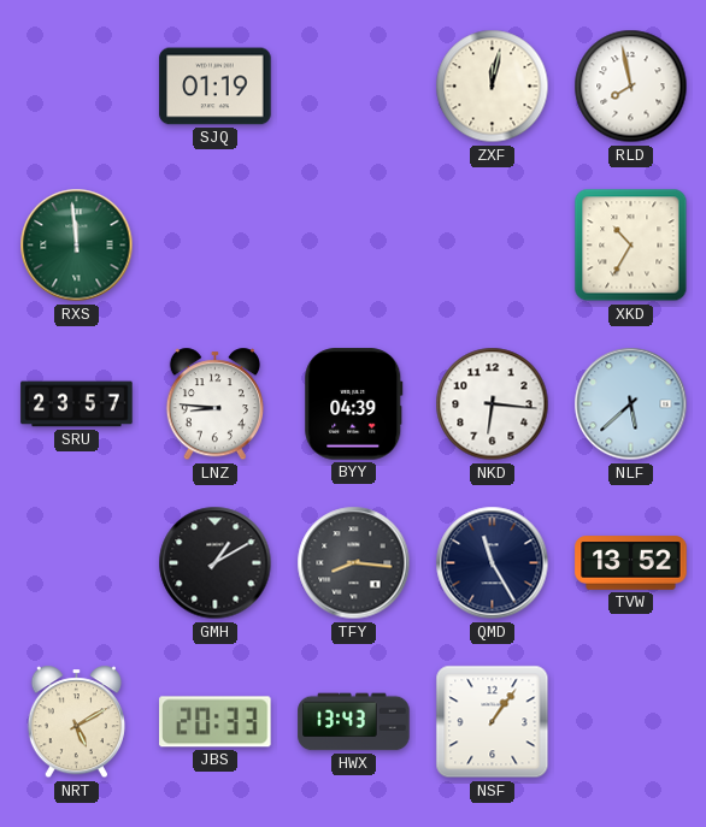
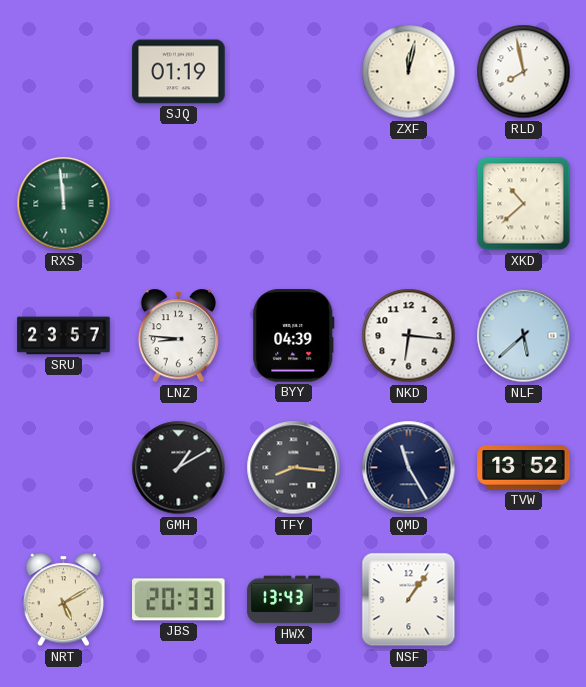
XKD: 10:35 -> 10:38
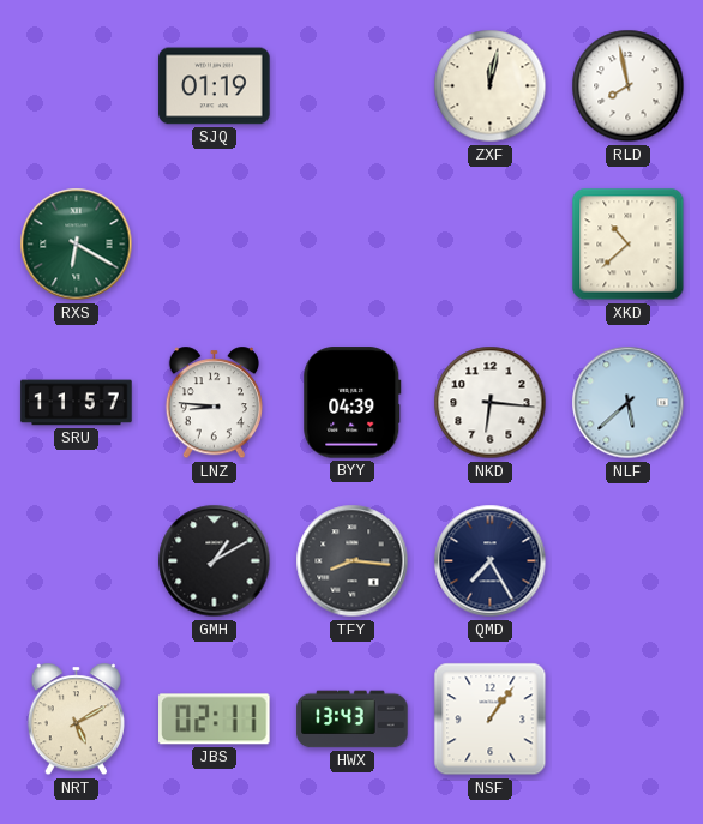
RXS: 11:59 -> 6:20
SRU: 23:57 -> 11:57
QMD: 11:25 -> 7:25
TVW: 13:52 -> none
JBS: 20:33 -> 02:11
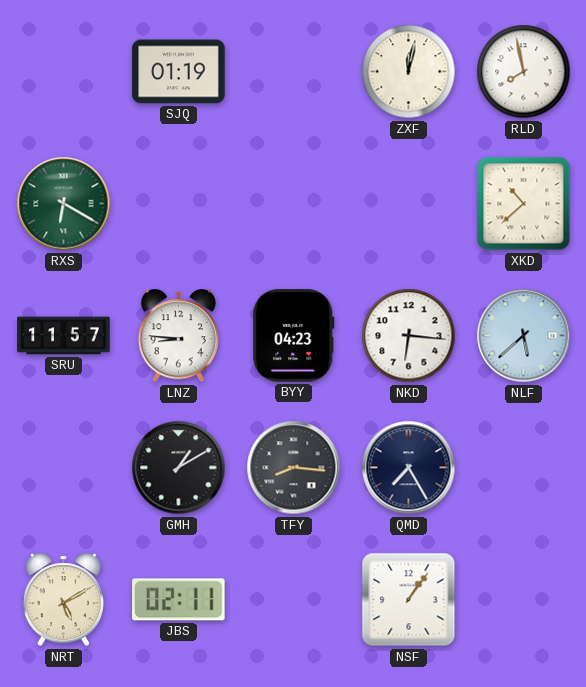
BYY: 04:39 -> 04:23
HWX: 13:43 -> none
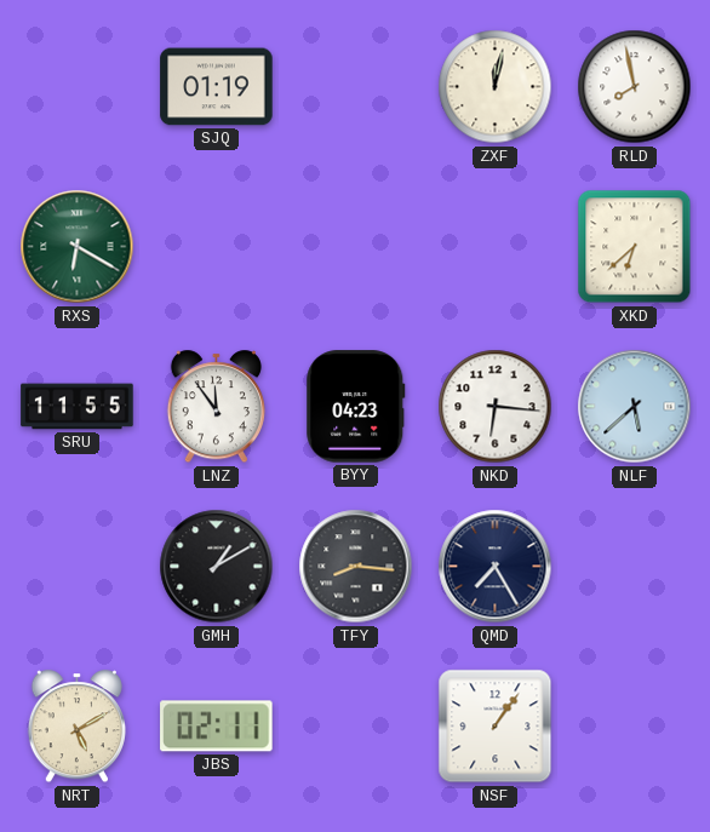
XKD: 10:38 -> 6:38
SRU: 11:57 -> 11:55
LNZ: 8:46 -> 11:54
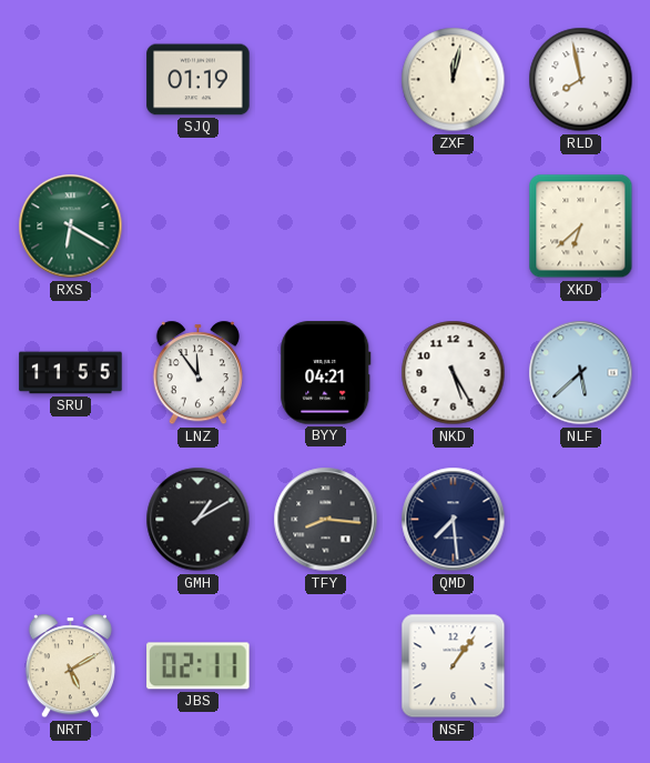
BYY: 04:23 -> 04:21
NKD: 6:16 -> 5:25
QMD: 7:25 -> 7:29
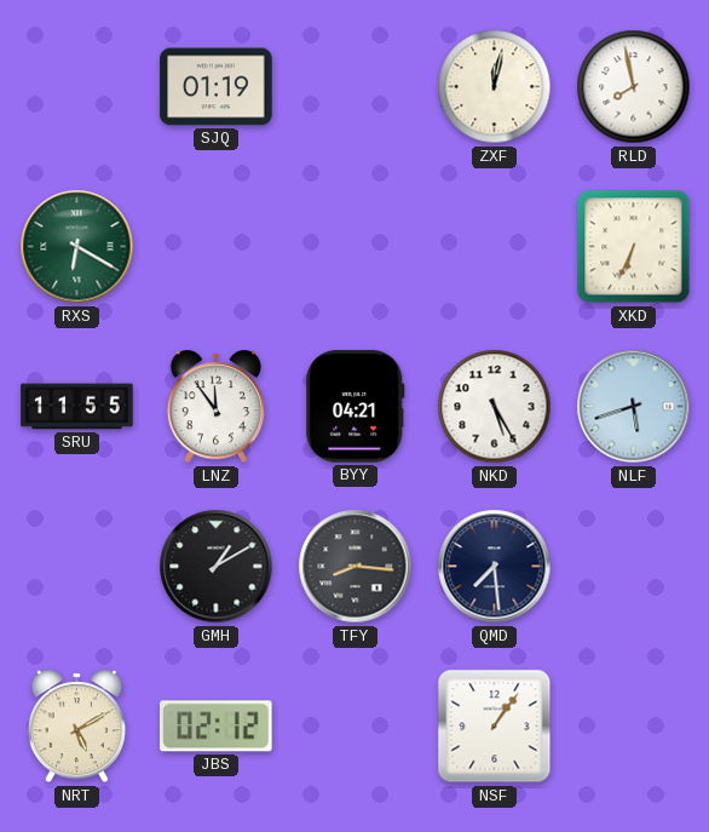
XKD: 6:38 -> 6:34
NLF: 5:38 -> 5:42
JBS: 02:11 -> 02:12
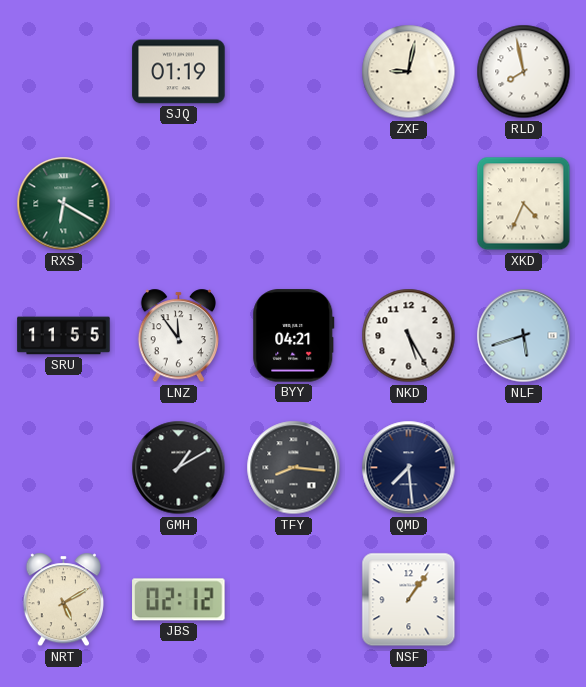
ZXF: 12:02 -> 9:02
XKD: 6:34 -> 4:34
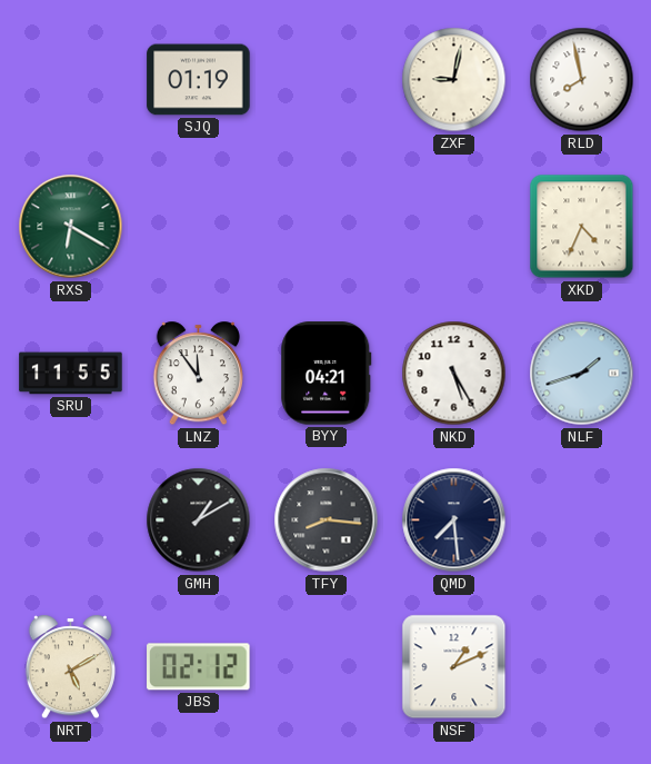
NLF: 5:42 -> 1:42
NSF: 1:06 -> 1:11
